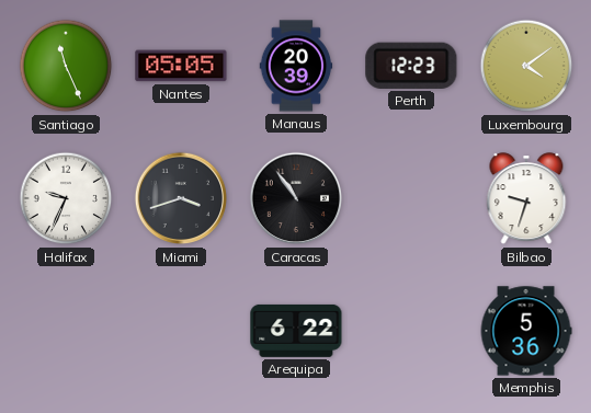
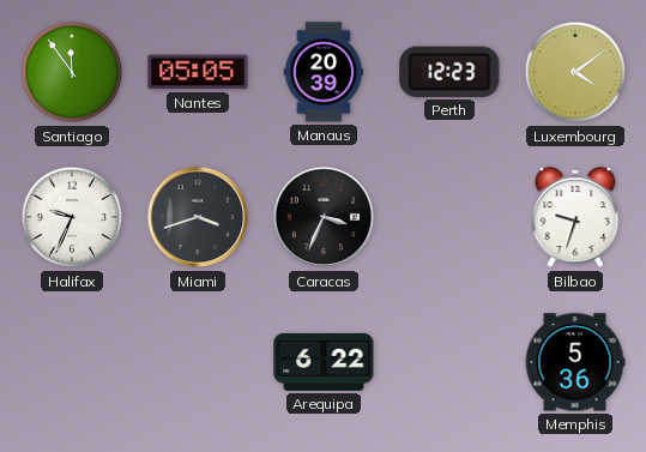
Santiago: 11:26 -> 11:54
Caracas: 10:54 -> 3:34
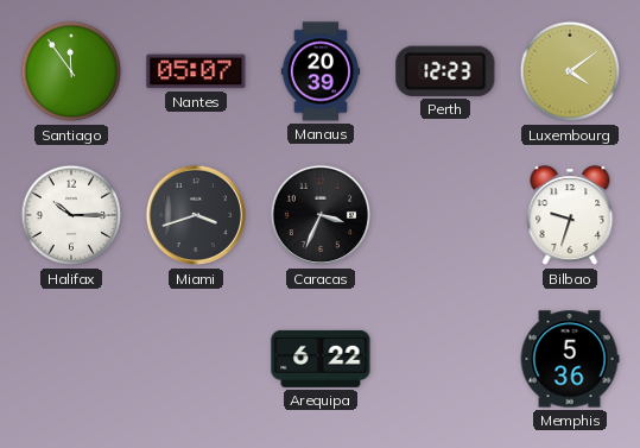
Nantes: 05:05 -> 05:07
Halifax: 9:34 -> 10:15
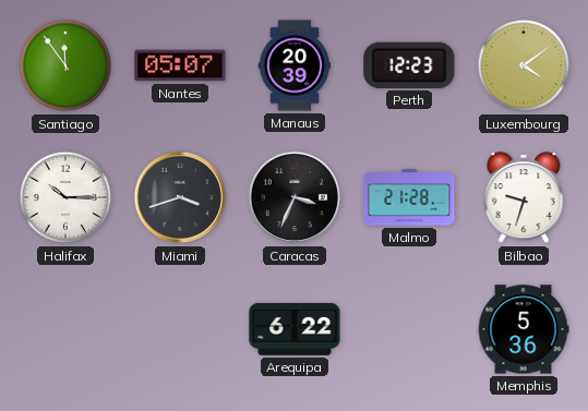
Malmo: none -> 21:28
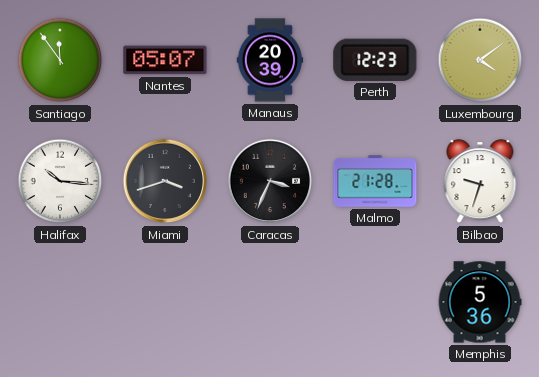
Halifax: 10:15 -> 10:16
Arequipa: 6:22 -> none
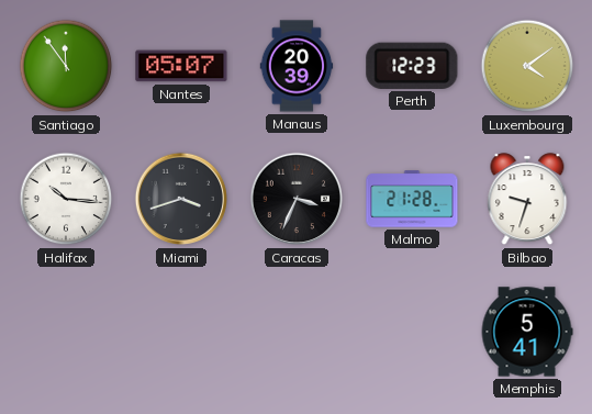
Memphis: 5:36 -> 5:41
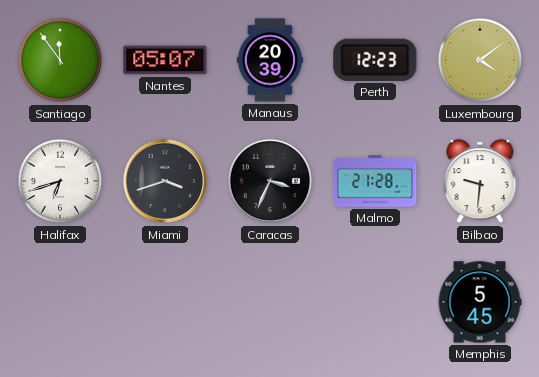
Halifax: 10:16 -> 6:42
Bilbao: 9:33 -> 9:31
Memphis: 5:41 -> 5:45
